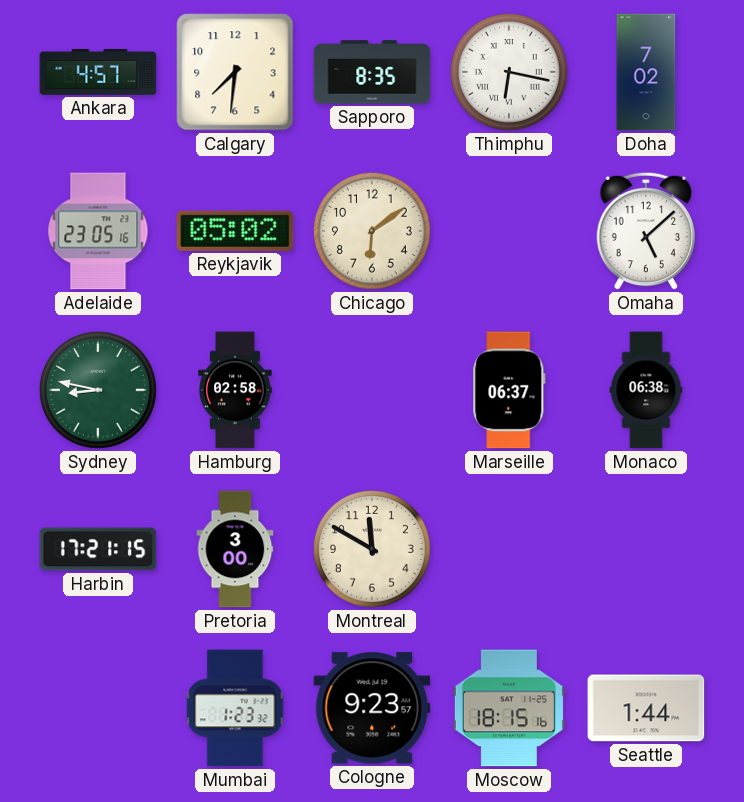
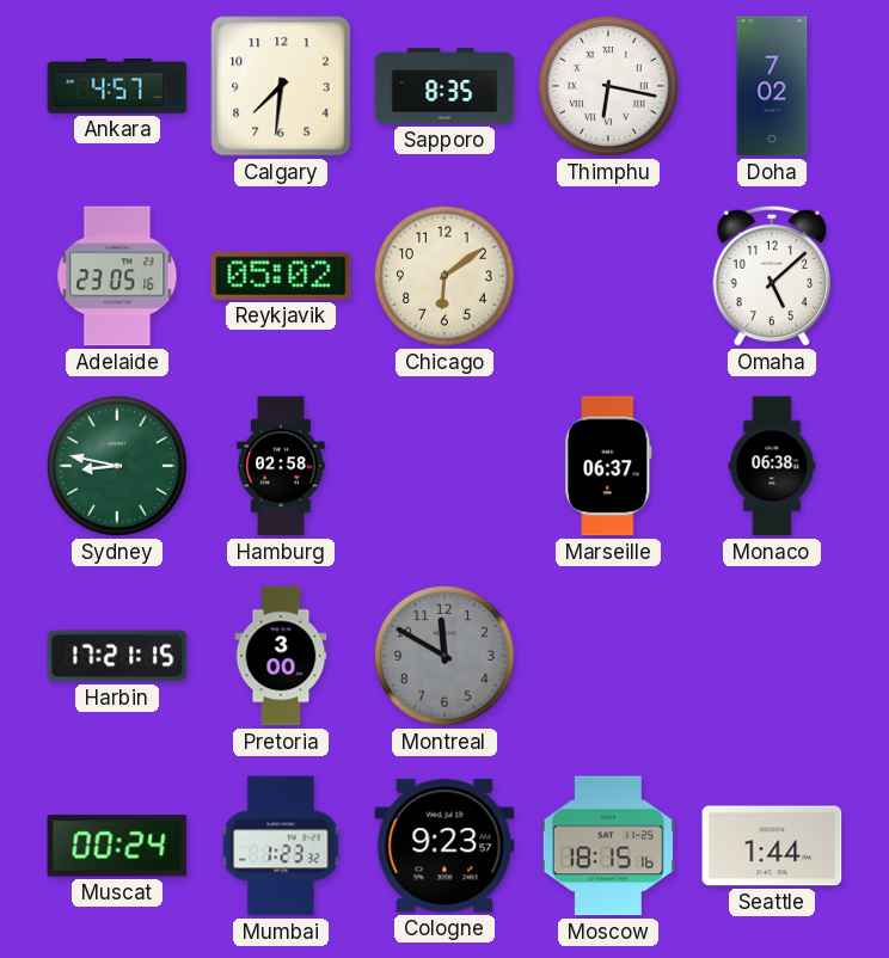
Montreal dial: cream -> grey
Muscat: none -> 00:24
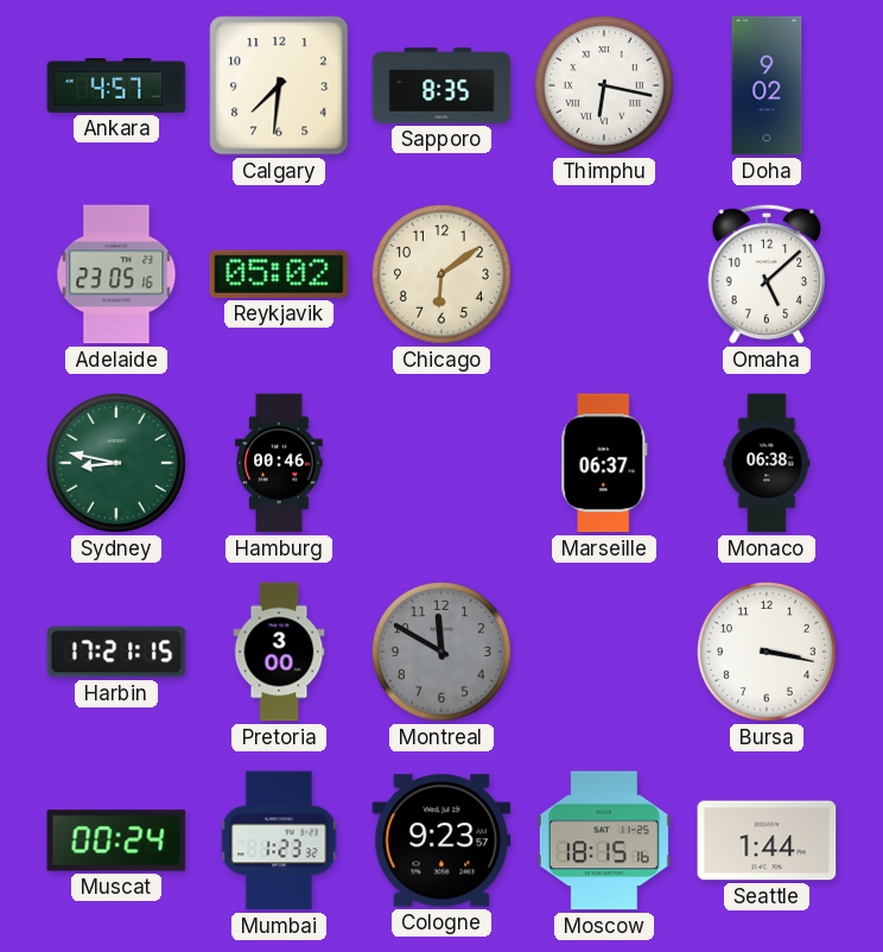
Doha: 7:02 -> 9:02
Hamburg: 02:58 -> 00:46
Bursa: none -> 3:17
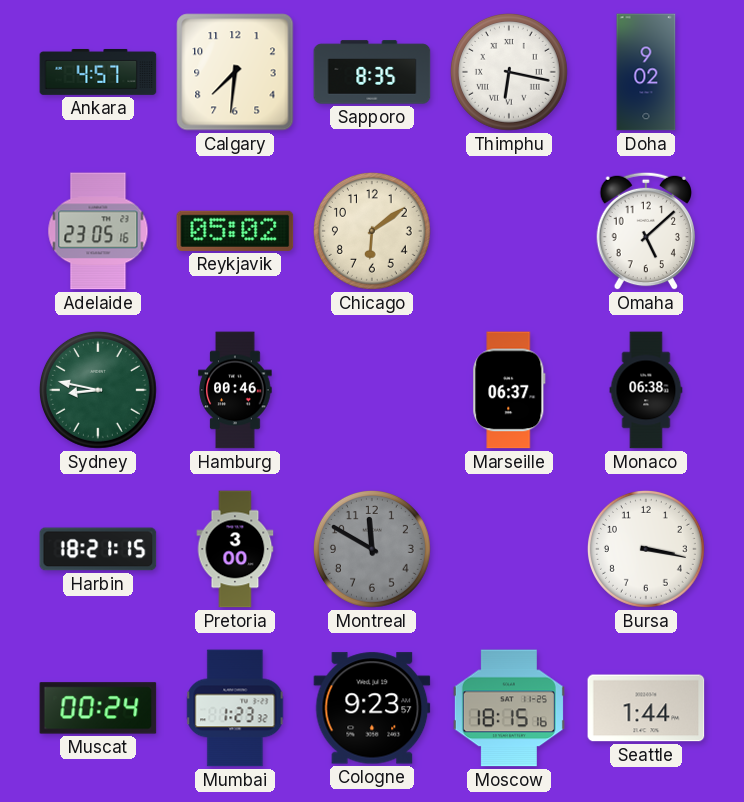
Harbin: 17:21 -> 18:21
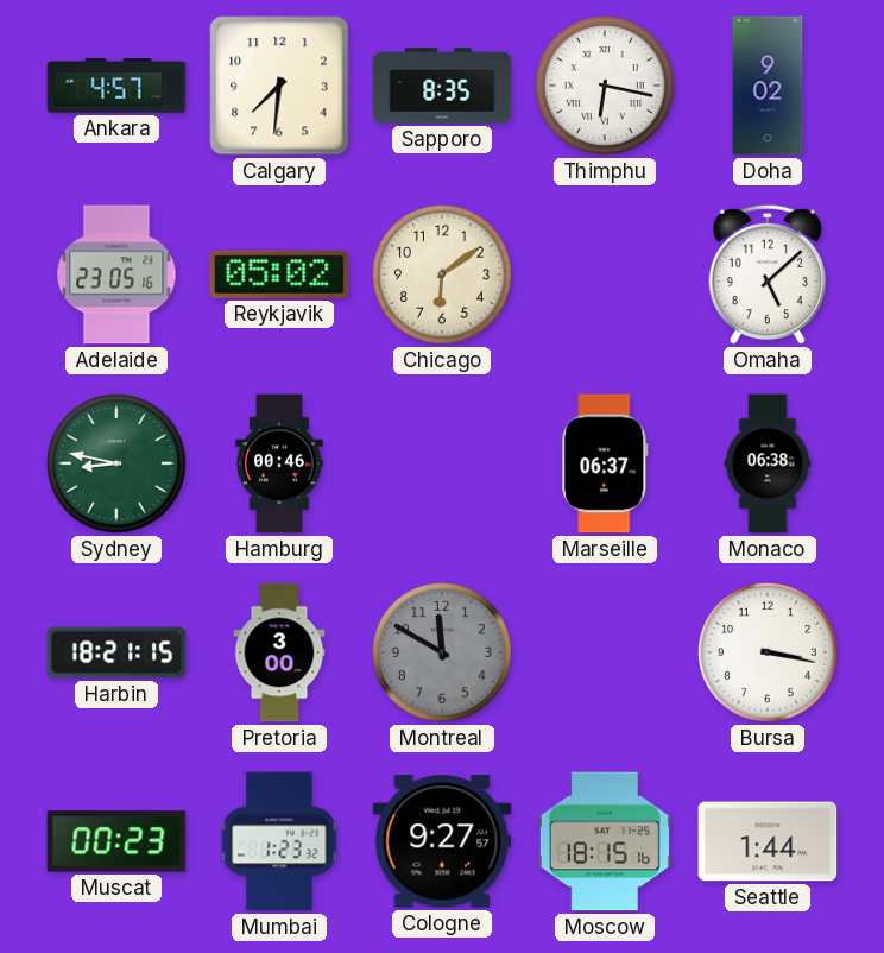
Muscat: 00:24 -> 00:23
Cologne: 9:23 -> 9:27
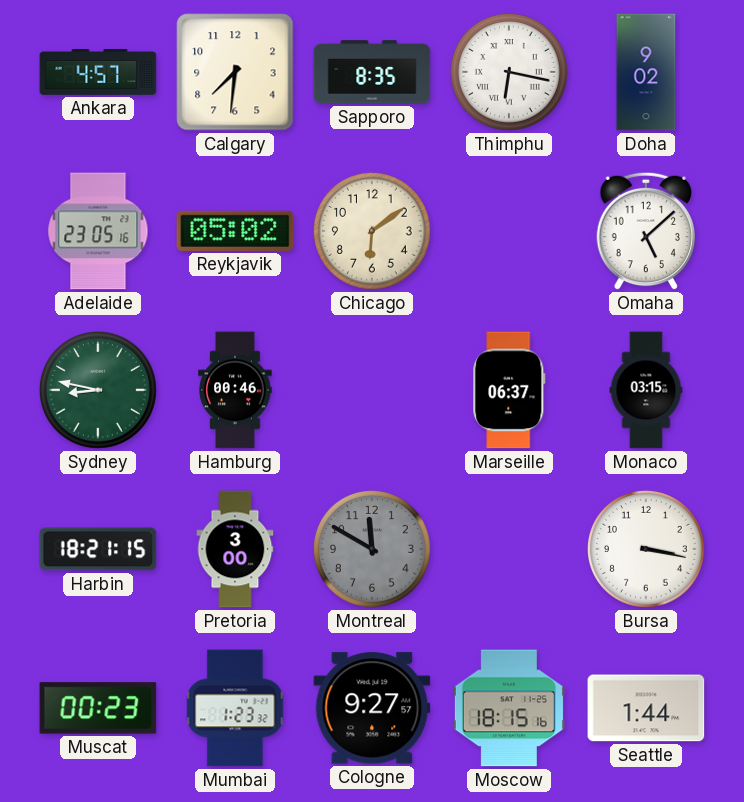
Monaco: 06:38 -> 03:15
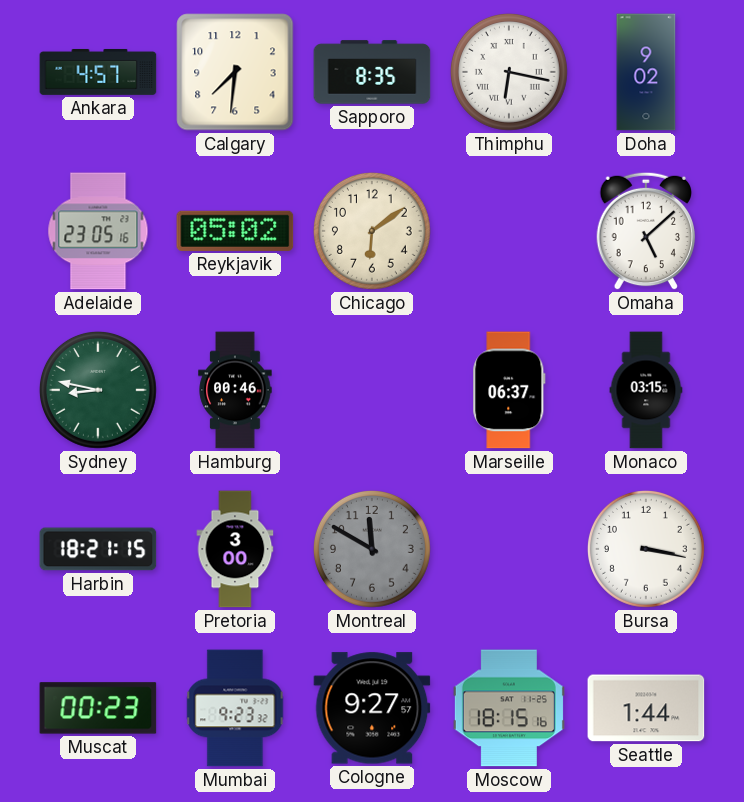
Mumbai: 1:23 -> 9:23
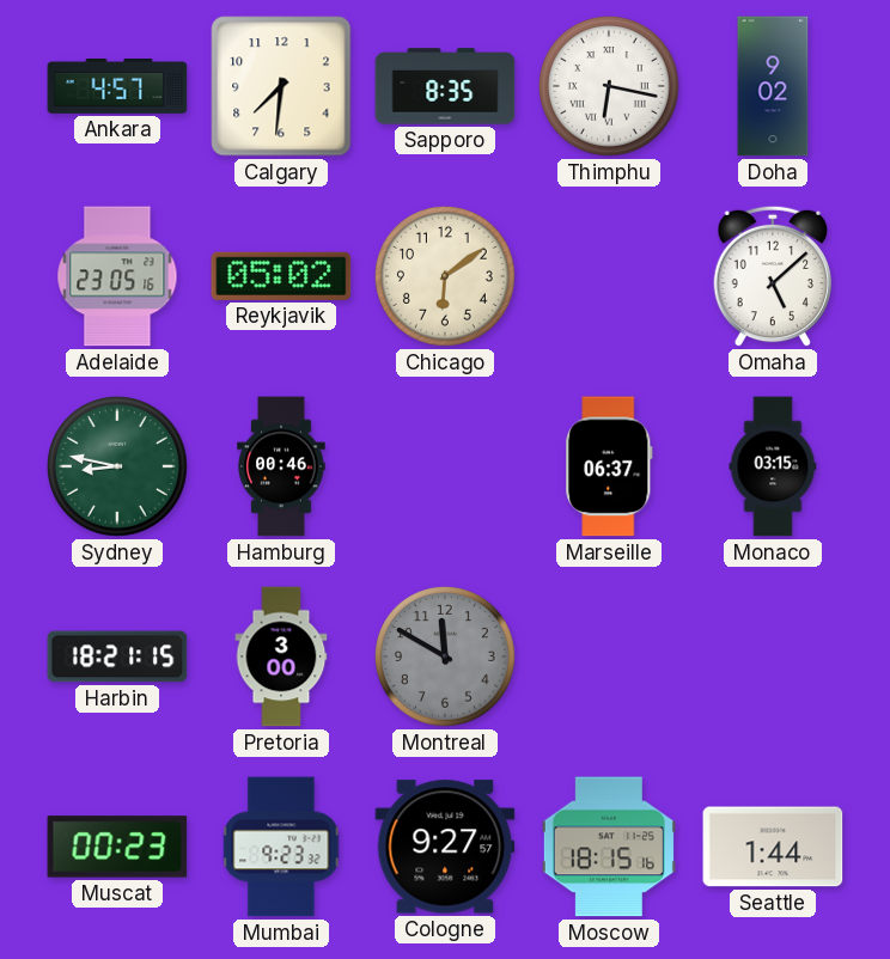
Bursa: 3:17 -> none
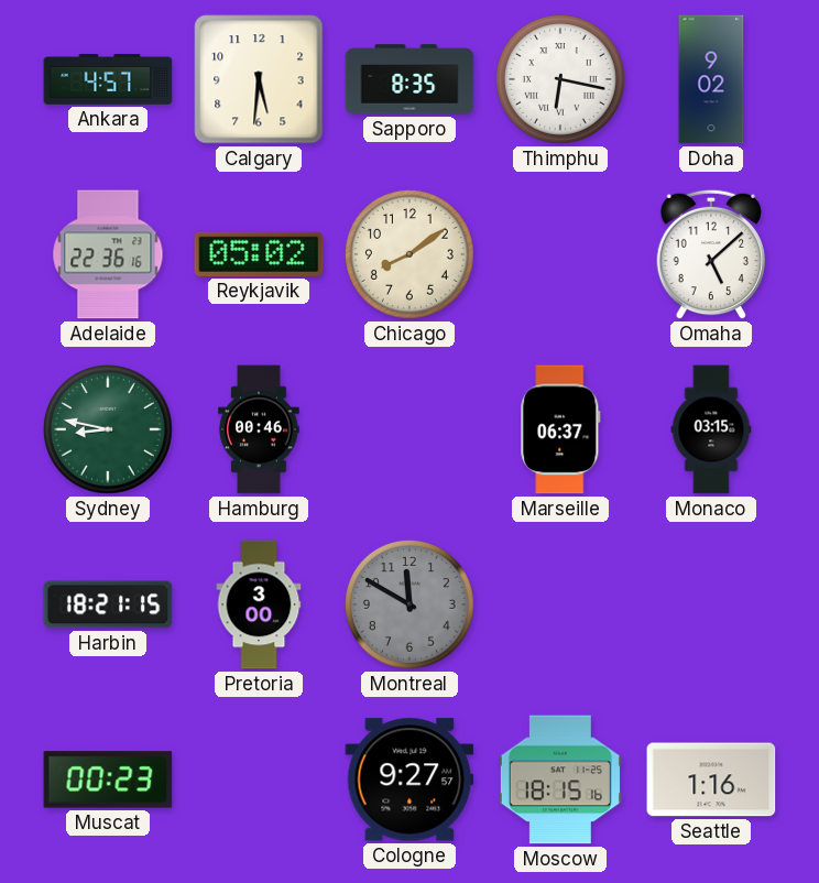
Calgary: 7:31 -> 5:31
Adelaide: 23:05 -> 22:36
Chicago: 6:09 -> 8:09
Mumbai: 9:23 -> none
Seattle: 1:44 -> 1:16
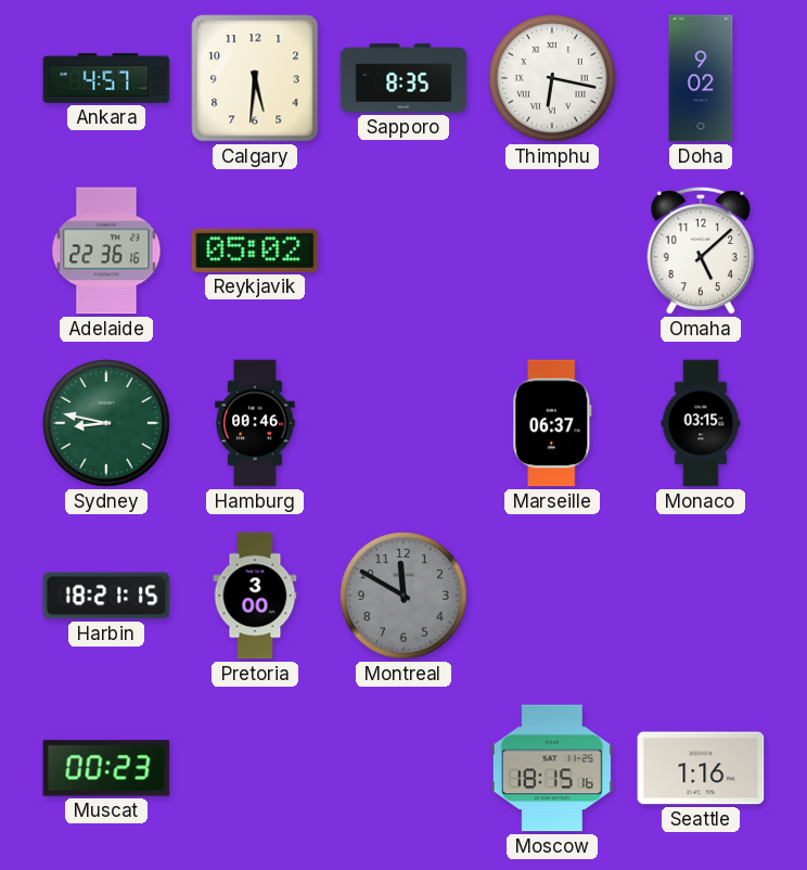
Chicago: 8:09 -> none
Cologne: 9:27 -> none
